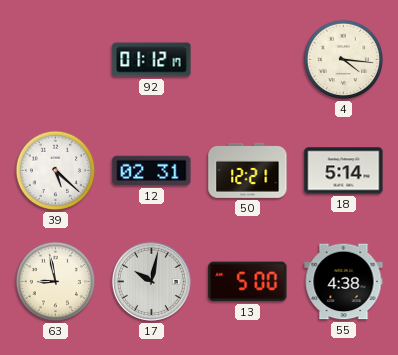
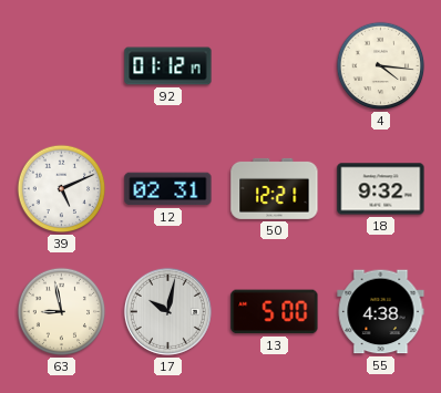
39: 5:22 -> 5:11
18: 5:14 -> 9:32
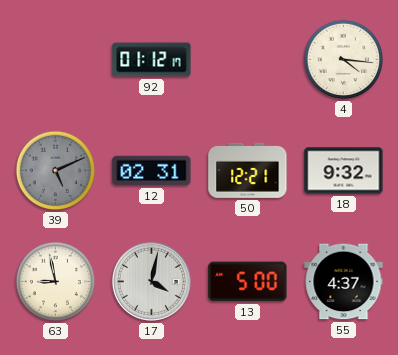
39 dial: white -> grey
17: 10:02 -> 4:02
55: 4:38 -> 4:37
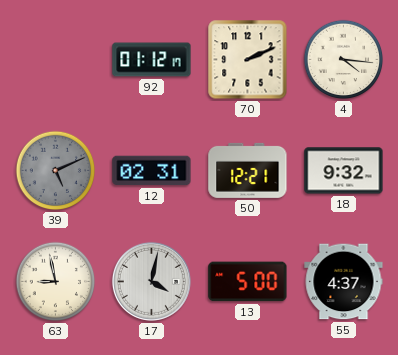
70: none -> 2:11
